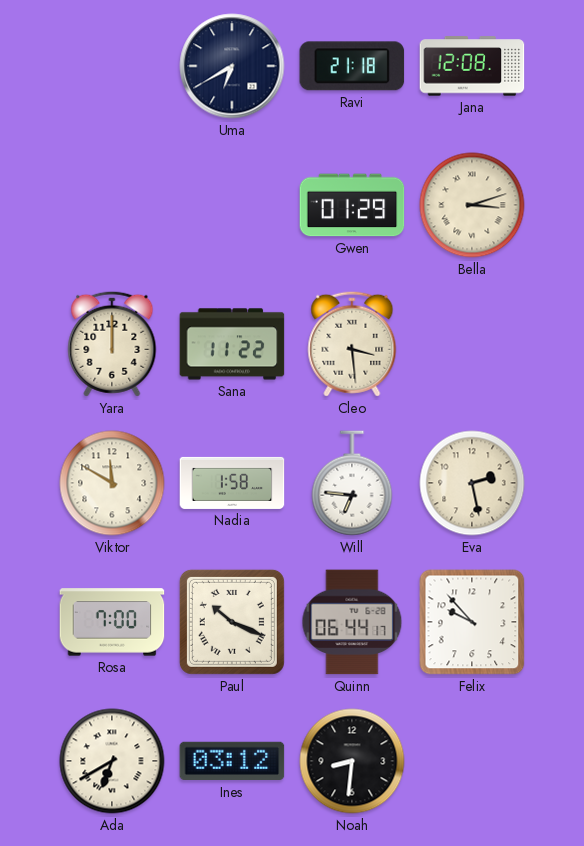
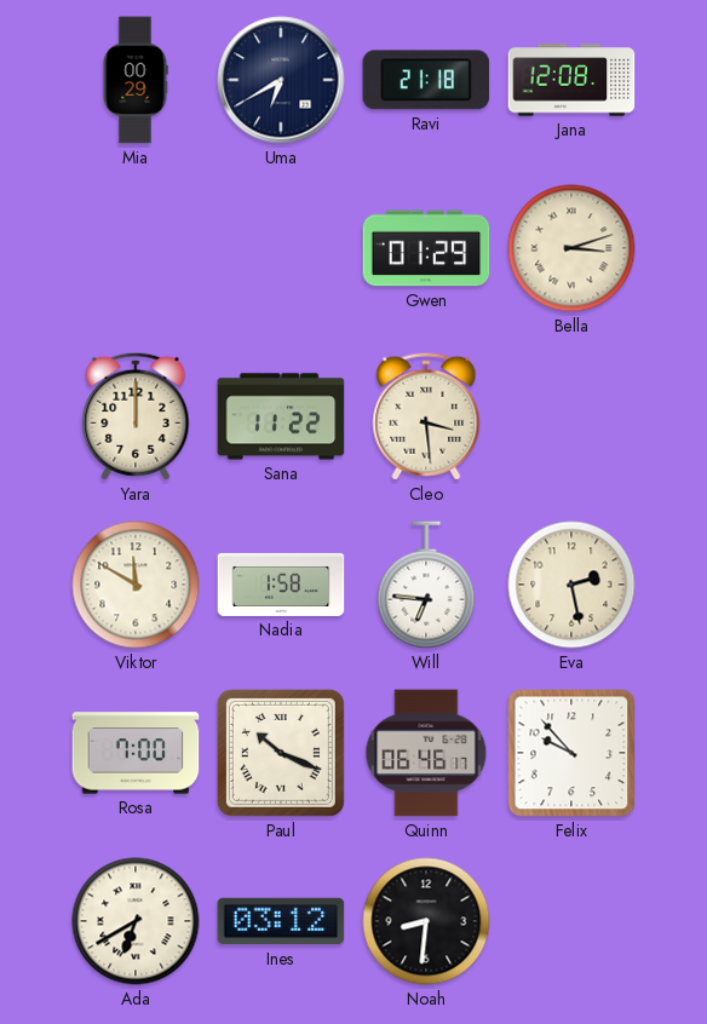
Mia: none -> 00:29
Quinn: 06:44 -> 06:46
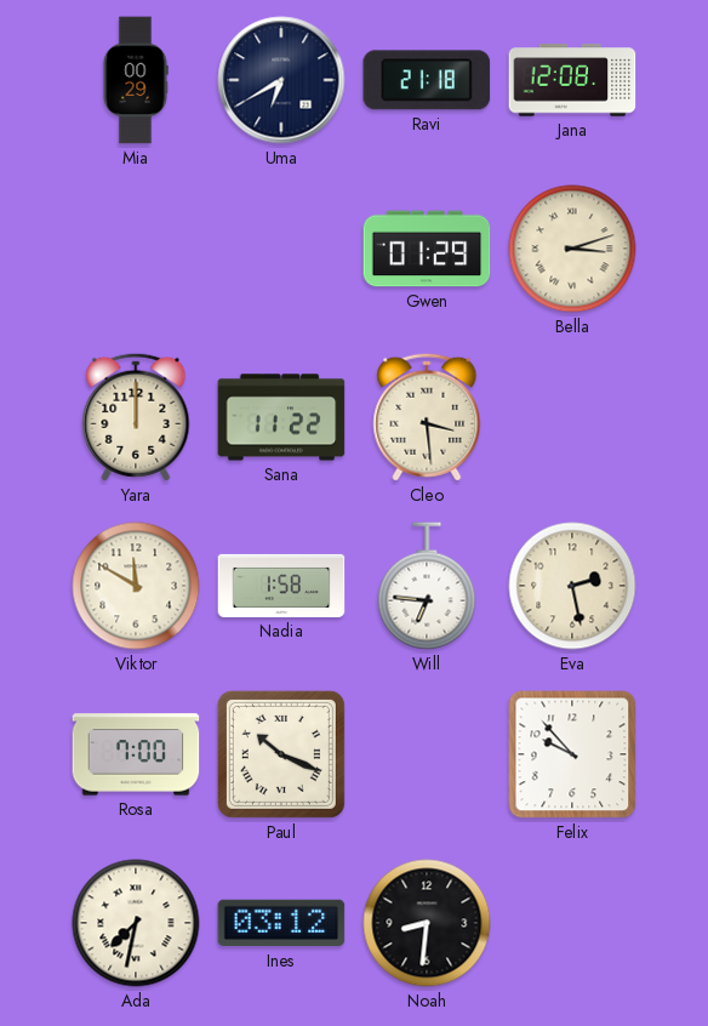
Quinn: 06:46 -> none
Ada: 6:40 -> 7:32
